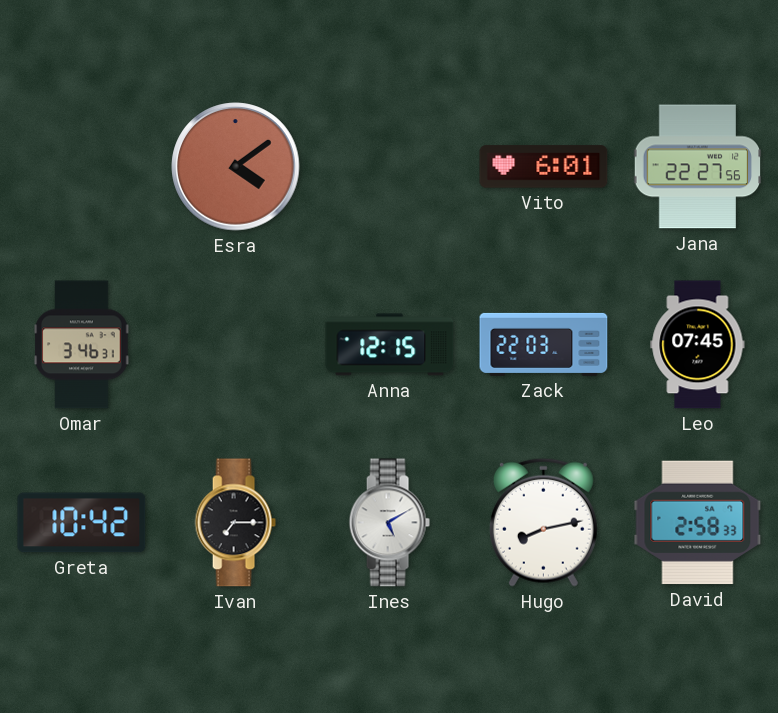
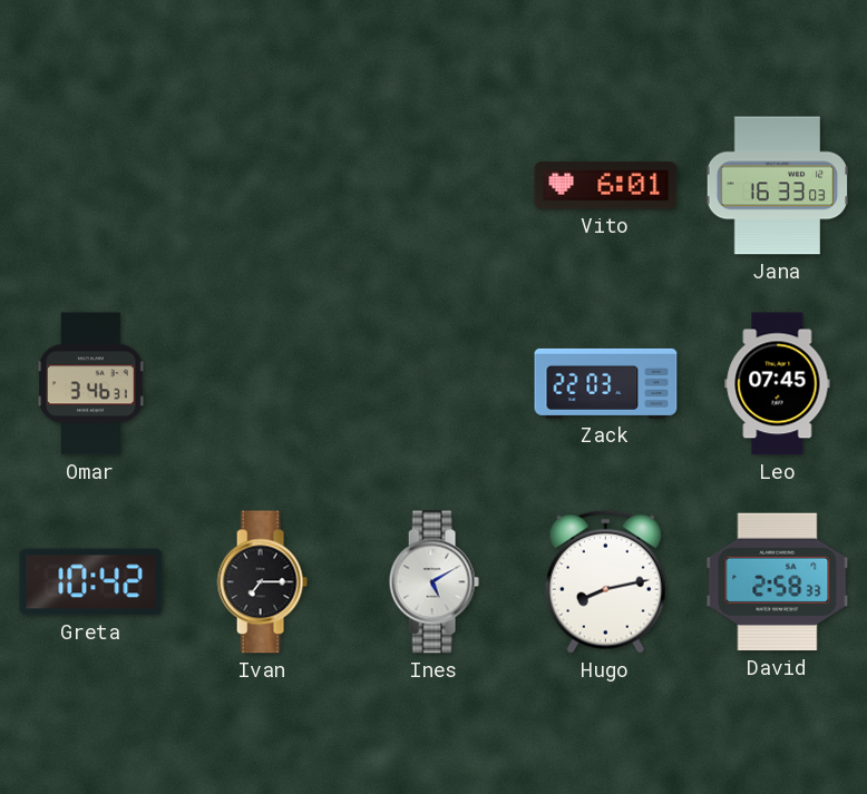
Esra: 4:09 -> none
Jana: 22:27 -> 16:33
Anna: 12:15 -> none
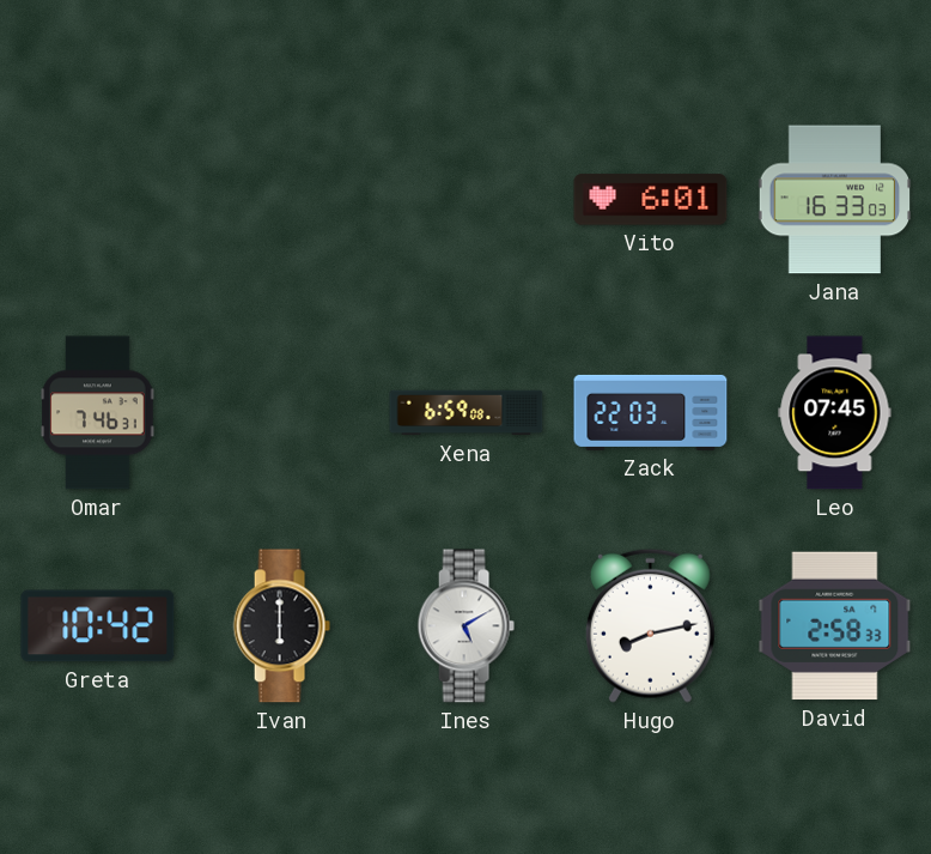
Omar: 3:46 -> 7:46
Xena: none -> 6:59
Ivan: 7:15 -> 6:00
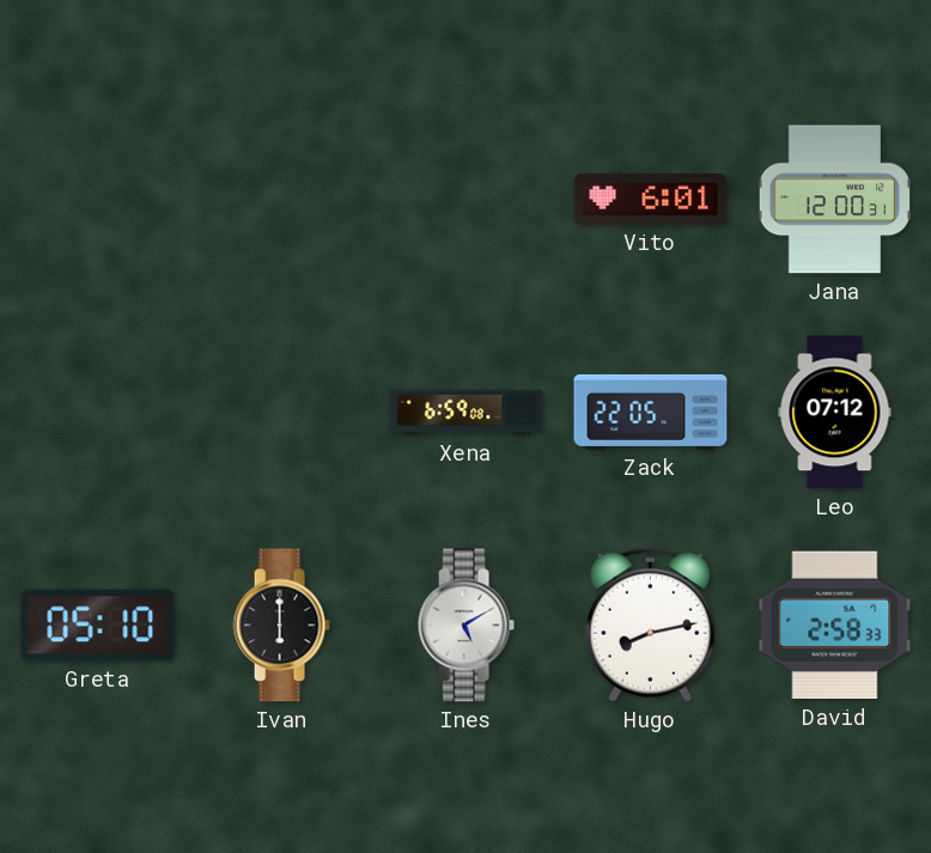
Jana: 16:33 -> 12:00
Omar: 7:46 -> none
Zack: 22:03 -> 22:05
Leo: 07:45 -> 07:12
Greta: 10:42 -> 05:10
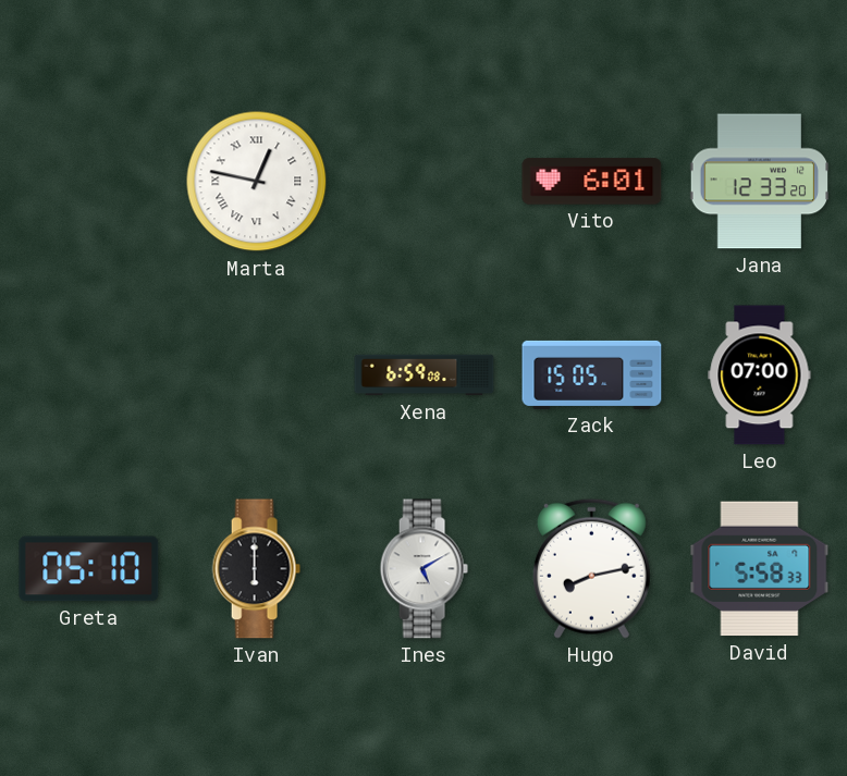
Marta: none -> 12:47
Jana: 12:00 -> 12:33
Zack: 22:05 -> 15:05
Leo: 07:12 -> 07:00
David: 2:58 -> 5:58
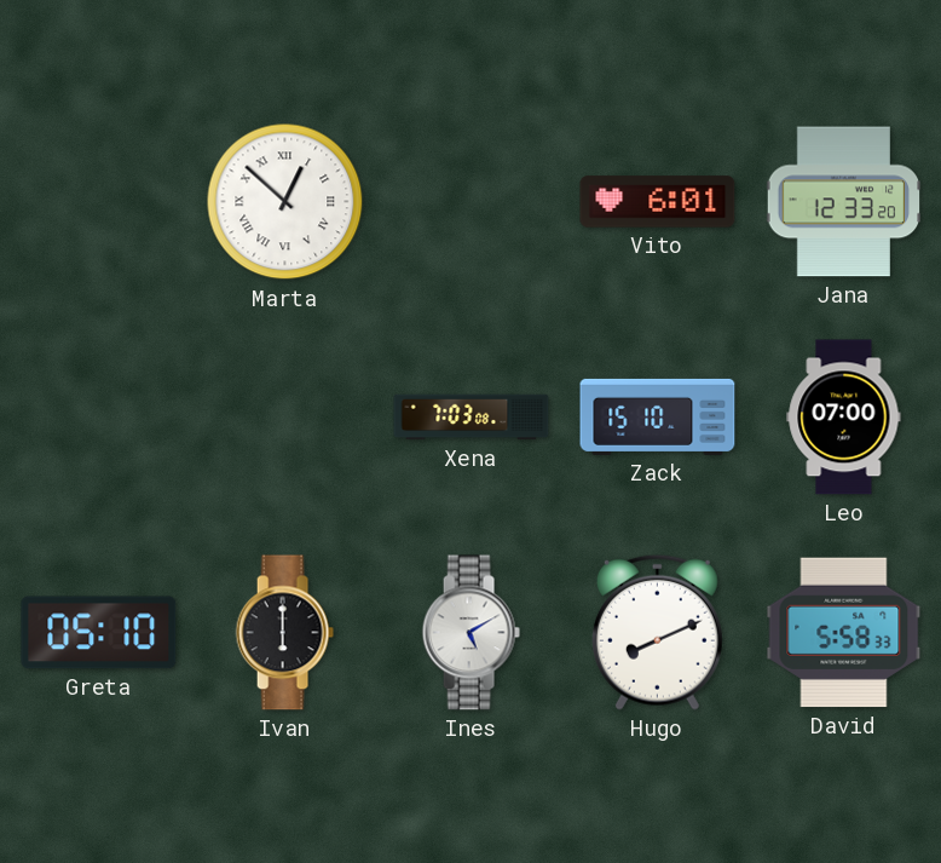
Marta: 12:47 -> 12:52
Xena: 6:59 -> 7:03
Zack: 15:05 -> 15:10
Hugo: 8:13 -> 8:11
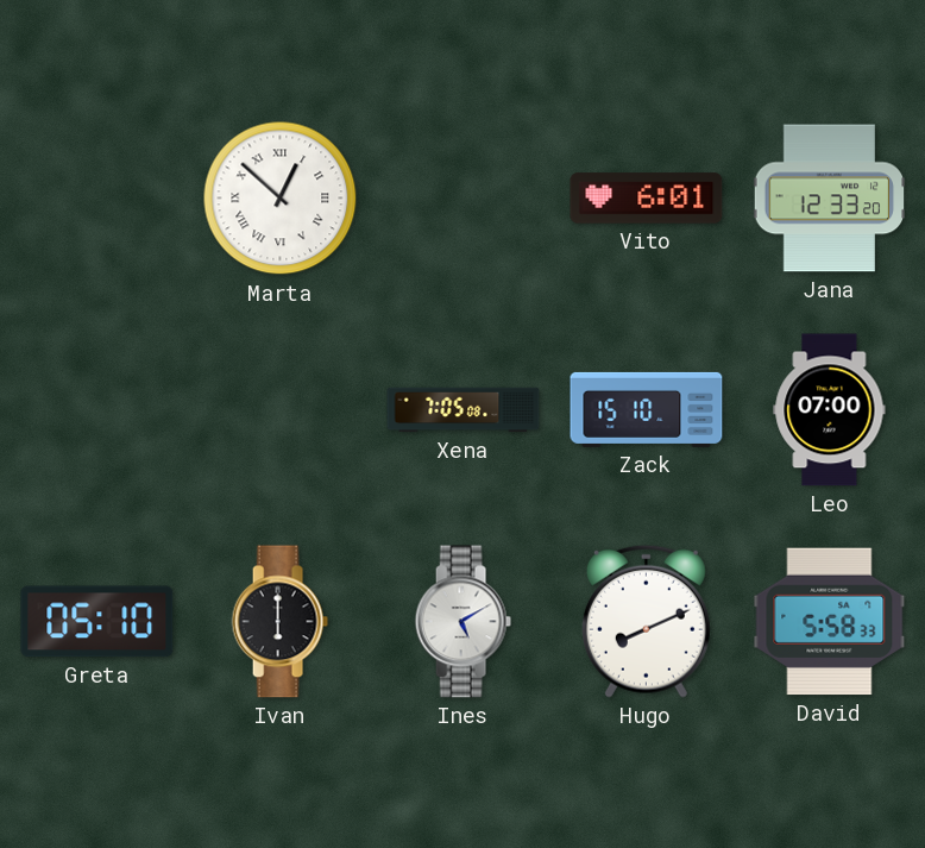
Xena: 7:03 -> 7:05
